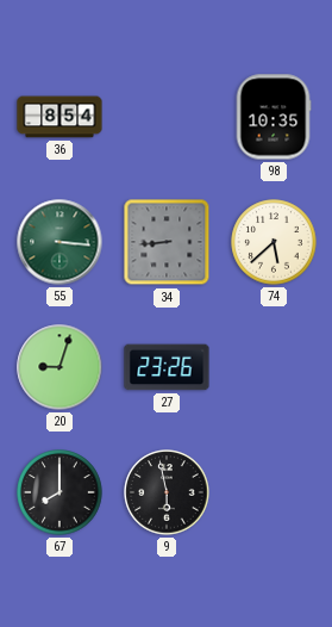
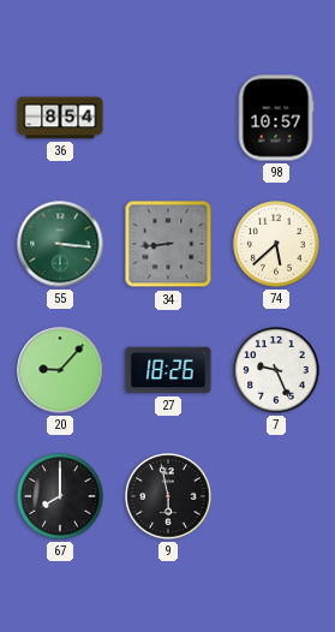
98: 10:35 -> 10:57
20: 9:03 -> 9:07
27: 23:26 -> 18:26
7: none -> 9:26
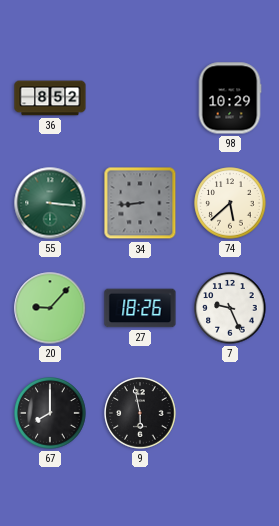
36: 8:54 -> 8:52
98: 10:57 -> 10:29
